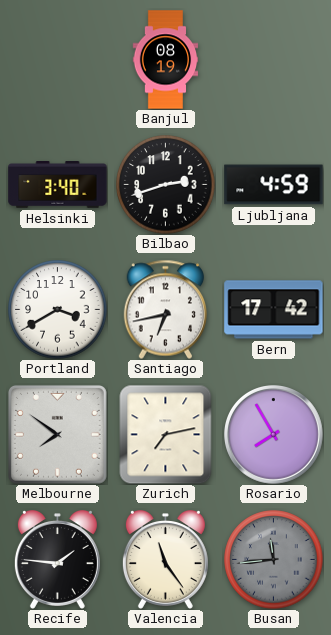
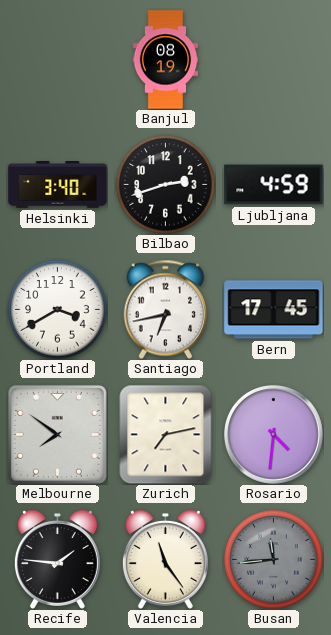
Bern: 17:42 -> 17:45
Rosario: 7:55 -> 4:31
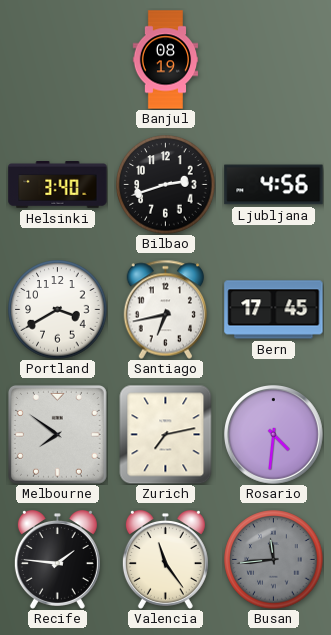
Ljubljana: 4:59 -> 4:56
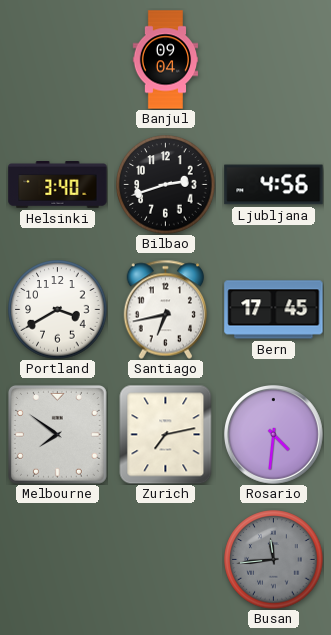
Banjul: 08:19 -> 09:04
Recife: 1:46 -> none
Valencia: 11:24 -> none
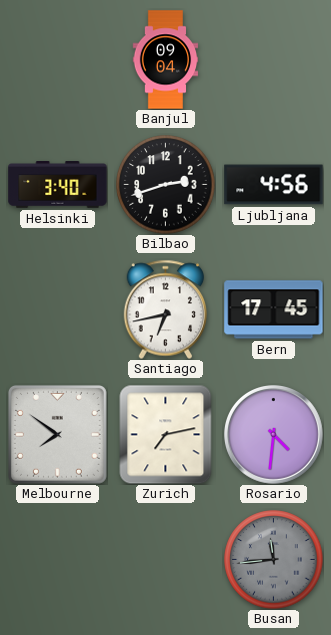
Portland: 3:40 -> none
